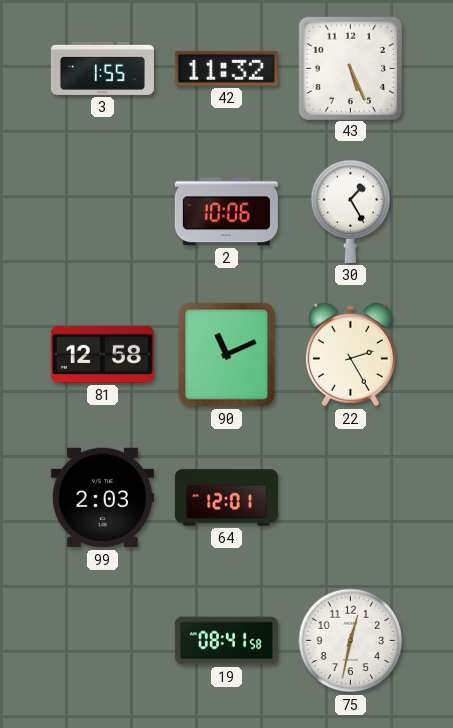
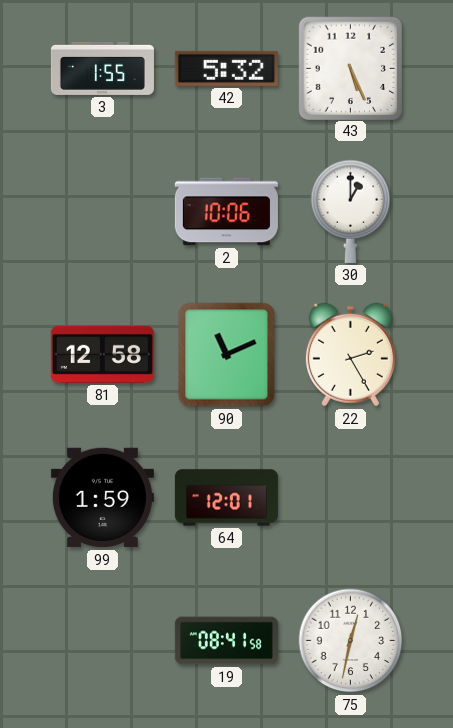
42: 11:32 -> 5:32
30: 1:25 -> 1:00
99: 2:03 -> 1:59
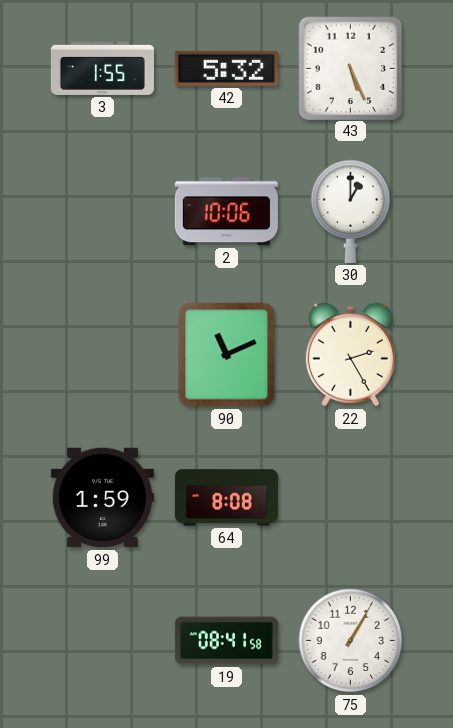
81: 12:58 -> none
64: 12:01 -> 8:08
75: 12:32 -> 1:05
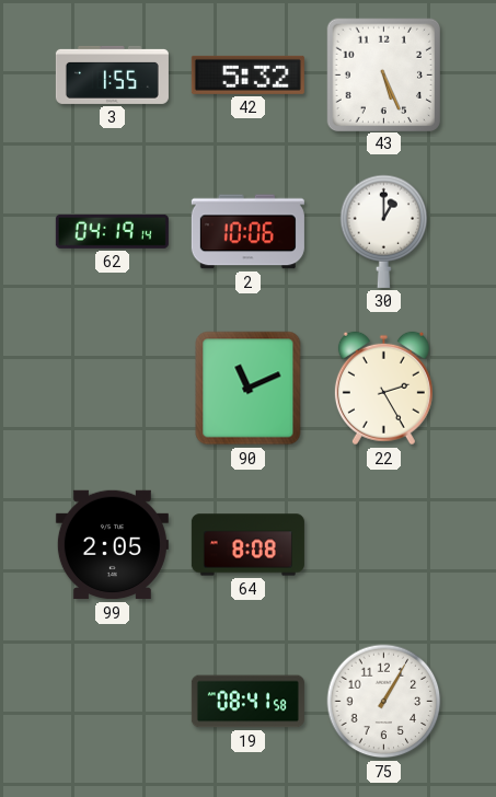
62: none -> 04:19
99: 1:59 -> 2:05
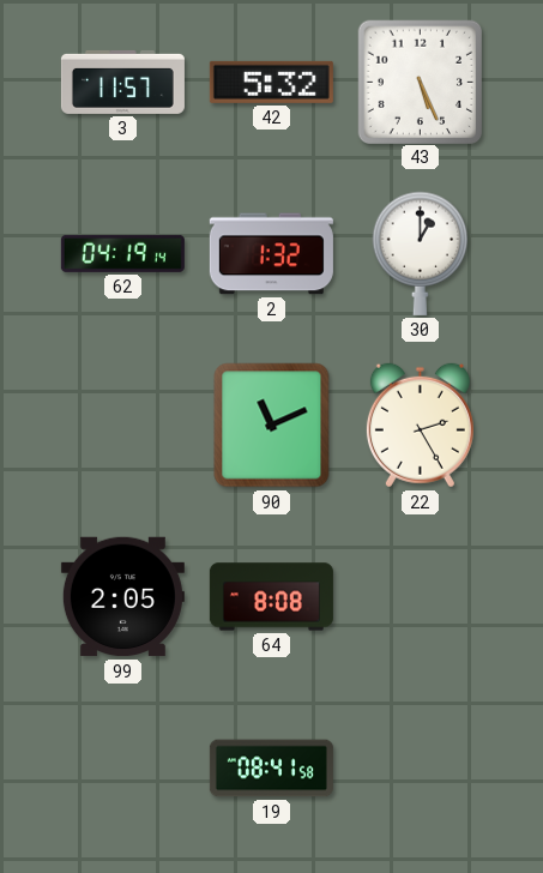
3: 1:55 -> 11:57
2: 10:06 -> 1:32
75: 1:05 -> none
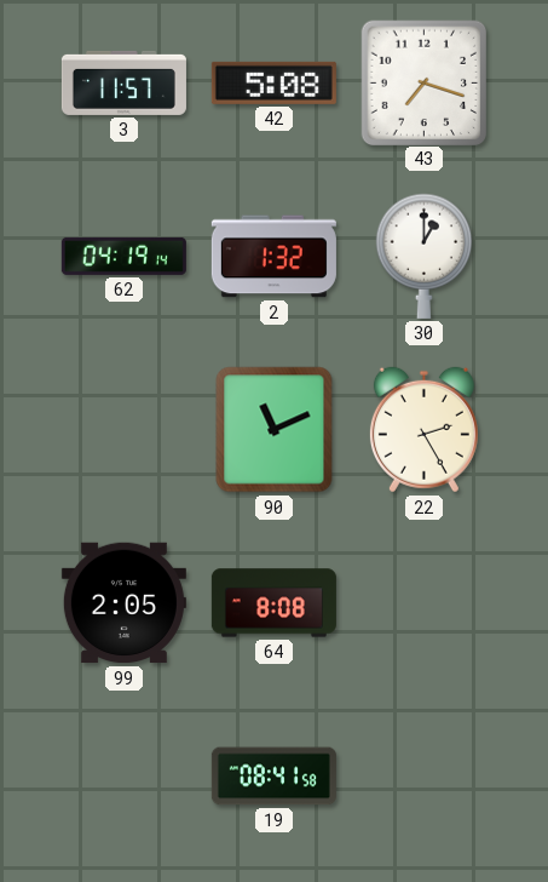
42: 5:32 -> 5:08
43: 5:26 -> 7:18
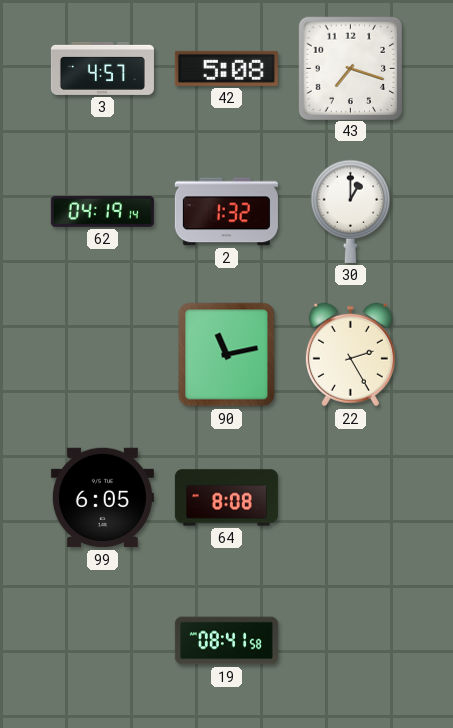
3: 11:57 -> 4:57
90: 11:11 -> 11:13
99: 2:05 -> 6:05
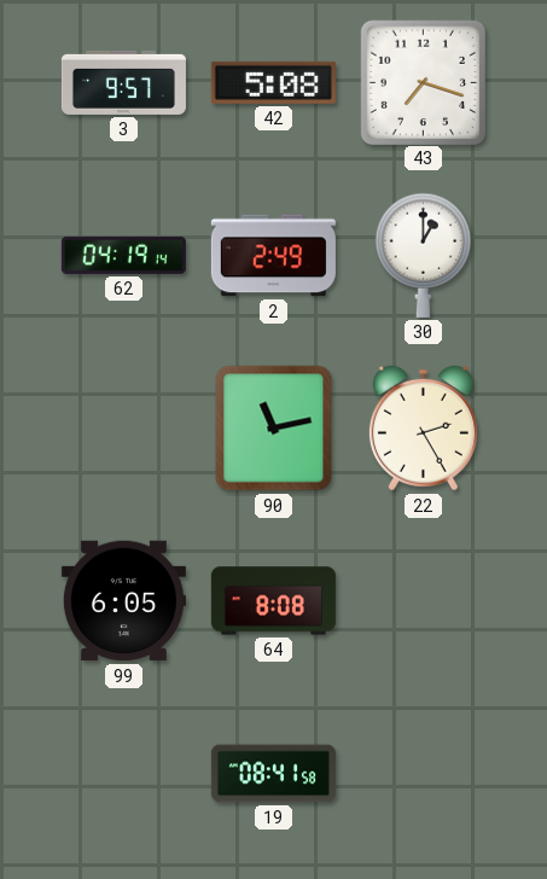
3: 4:57 -> 9:57
2: 1:32 -> 2:49
